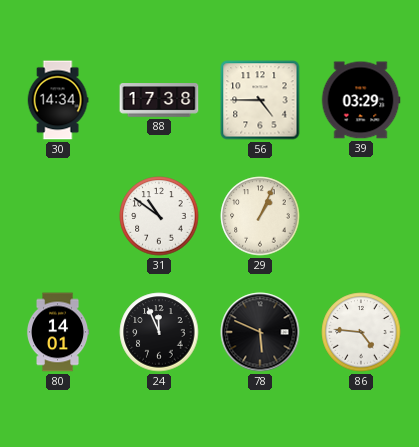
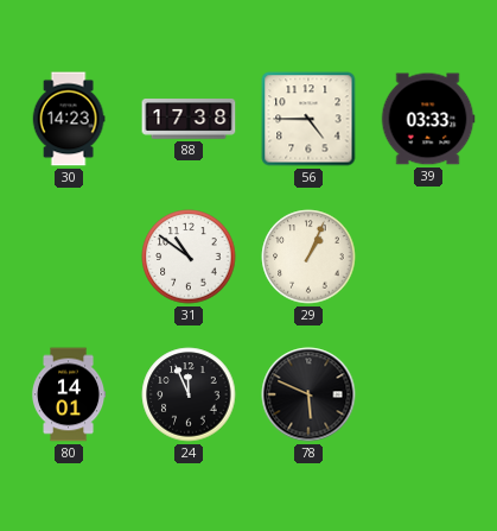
30: 14:34 -> 14:23
39: 03:29 -> 03:33
86: 4:46 -> none
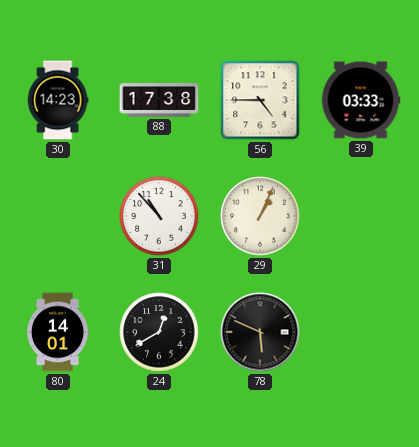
31: 10:51 -> 10:53
24: 11:56 -> 12:40
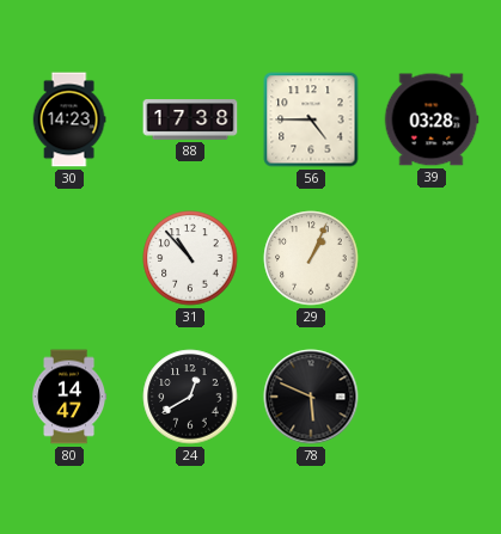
39: 03:33 -> 03:28
80: 14:01 -> 14:47
